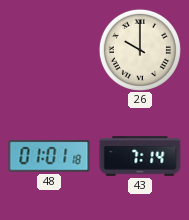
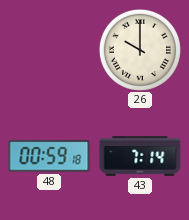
48: 01:01 -> 00:59
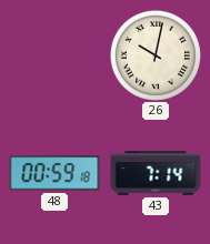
26: 10:00 -> 10:02
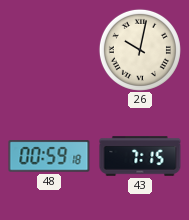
43: 7:14 -> 7:15
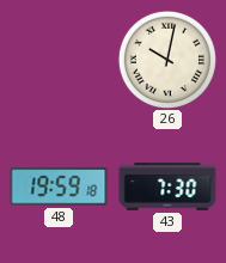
48: 00:59 -> 19:59
43: 7:15 -> 7:30
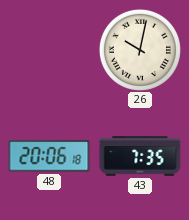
48: 19:59 -> 20:06
43: 7:30 -> 7:35
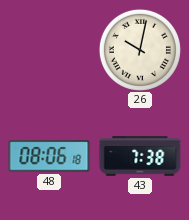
48: 20:06 -> 08:06
43: 7:35 -> 7:38
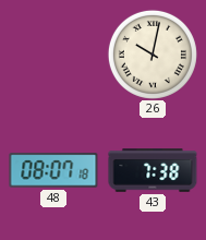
48: 08:06 -> 08:07
